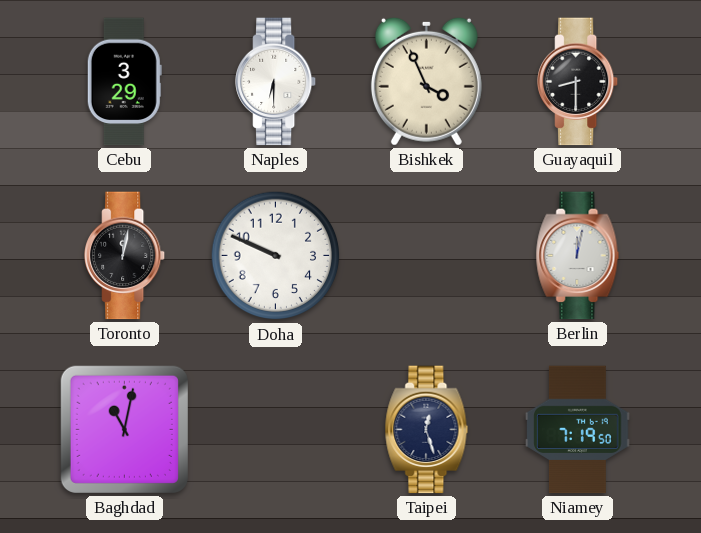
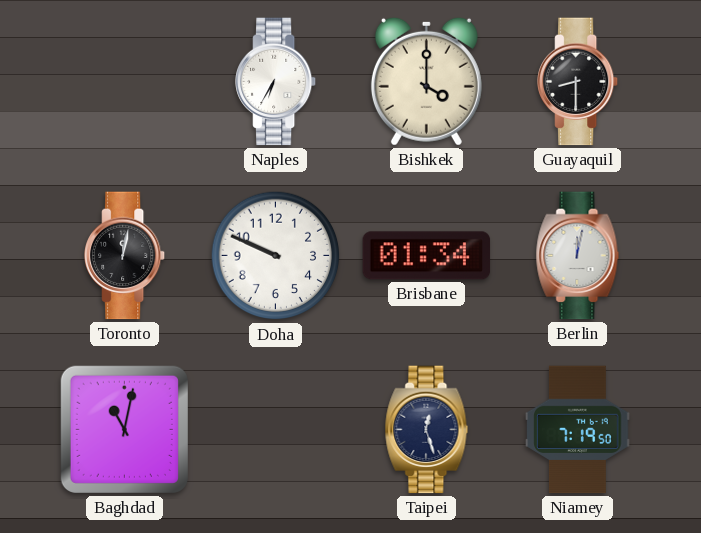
Cebu: 3:29 -> none
Naples: 6:30 -> 6:35
Bishkek: 3:56 -> 4:00
Brisbane: none -> 01:34
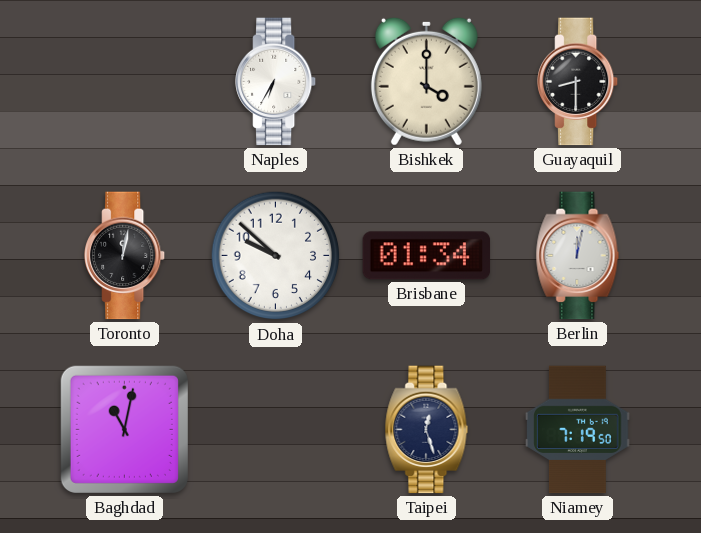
Doha: 9:49 -> 9:52
